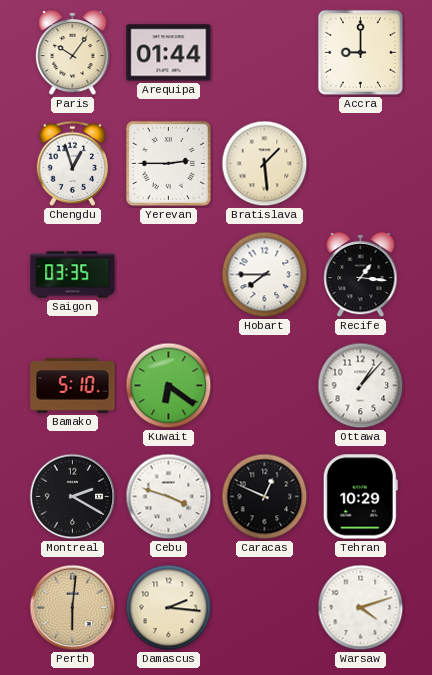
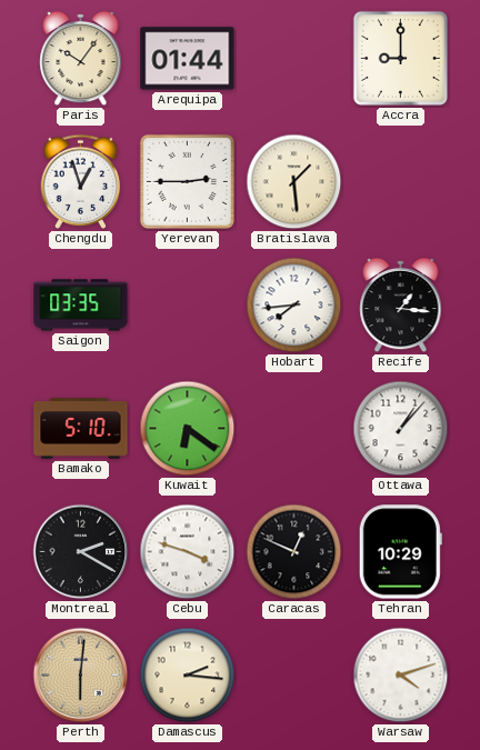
Hobart: 7:45 -> 7:44
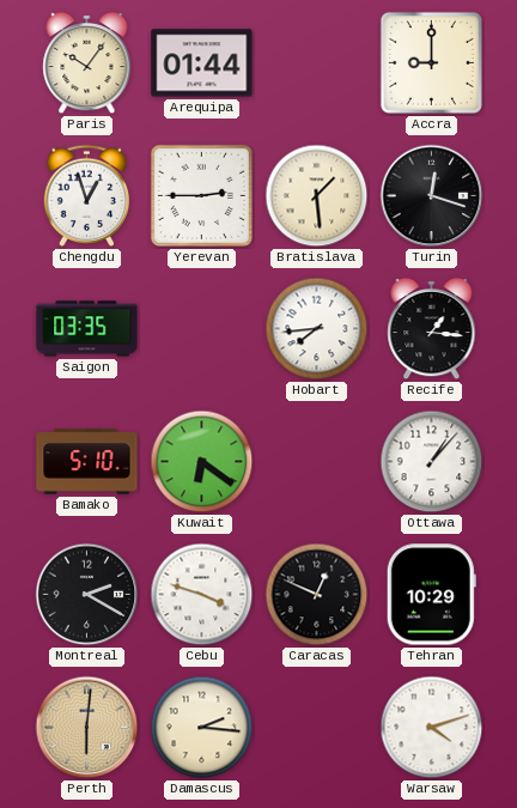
Turin: none -> 12:18
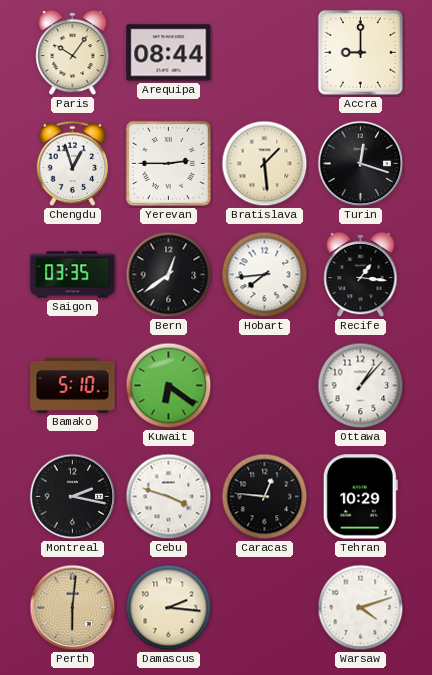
Arequipa: 01:44 -> 08:44
Bern: none -> 12:39
Montreal: 2:20 -> 2:17
Caracas: 12:49 -> 12:46
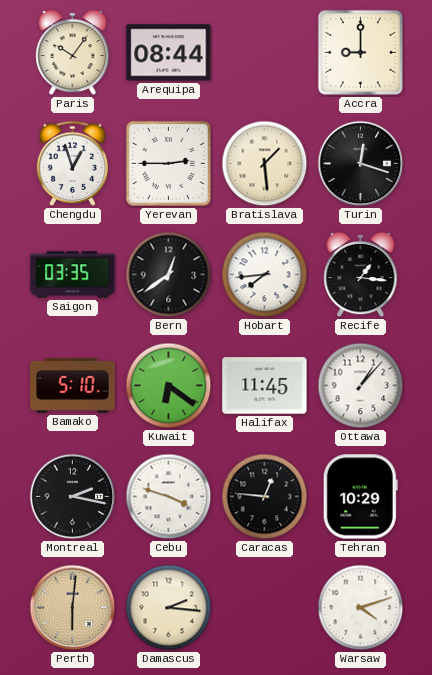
Halifax: none -> 11:45
